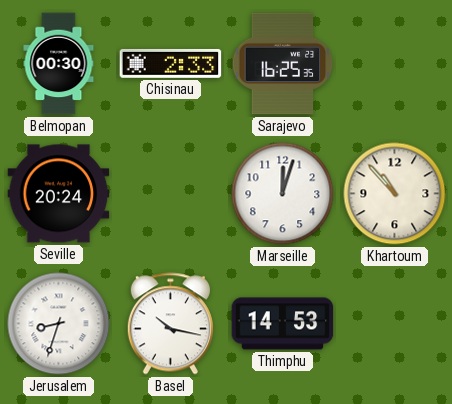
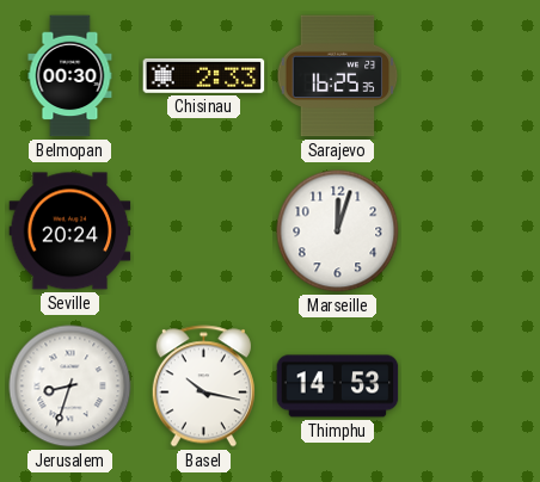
Khartoum: 10:53 -> none
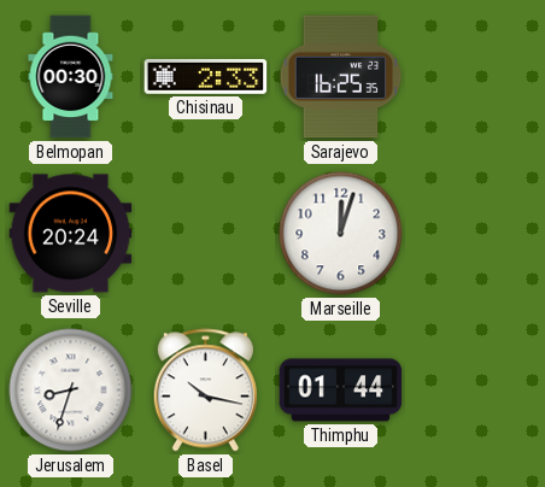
Thimphu: 14:53 -> 01:44
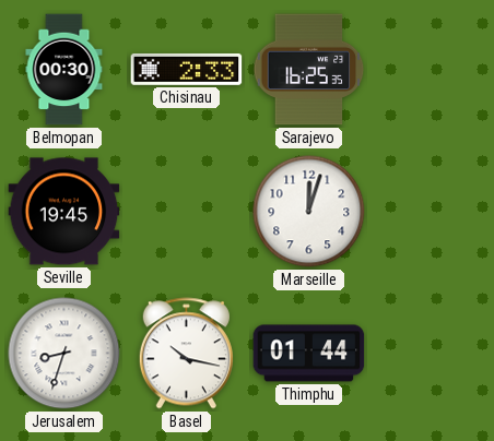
Seville: 20:24 -> 19:45
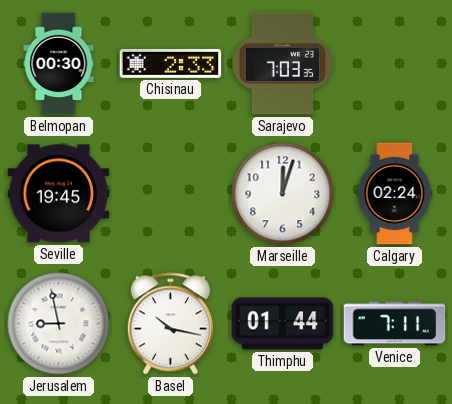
Sarajevo: 16:25 -> 7:03
Calgary: none -> 02:24
Jerusalem: 8:33 -> 8:58
Venice: none -> 7:11
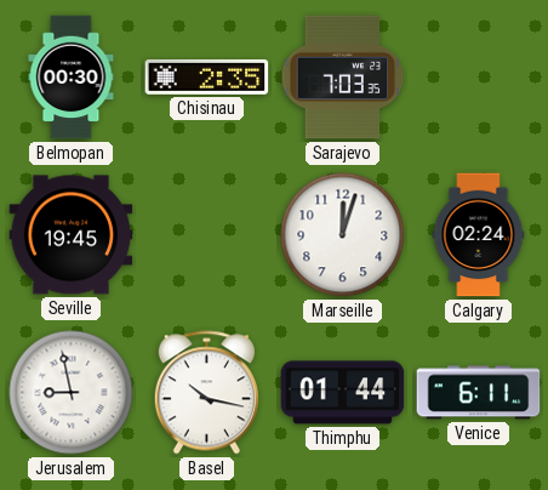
Chisinau: 2:33 -> 2:35
Venice: 7:11 -> 6:11
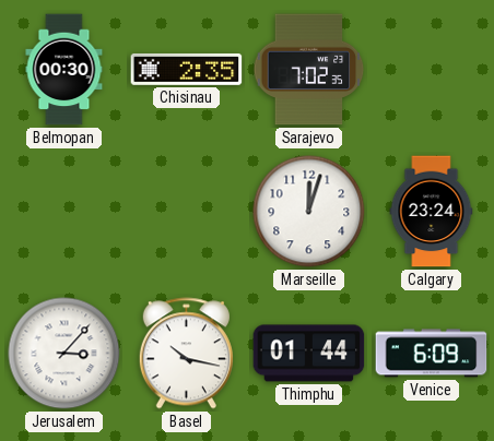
Sarajevo: 7:03 -> 7:02
Seville: 19:45 -> none
Calgary: 02:24 -> 23:24
Jerusalem: 8:58 -> 3:07
Venice: 6:11 -> 6:09
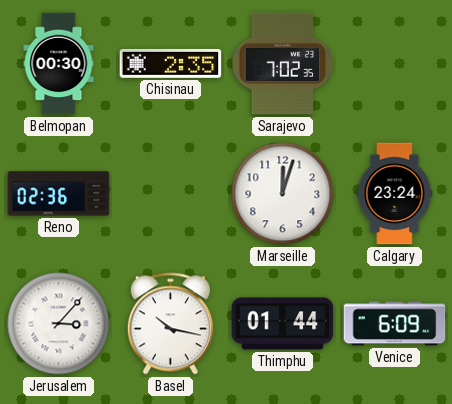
Reno: none -> 02:36
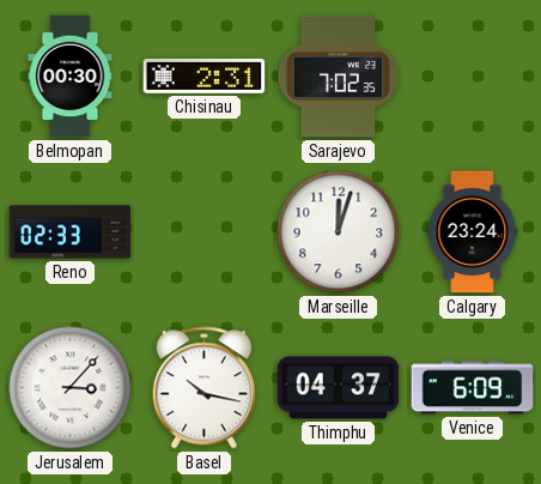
Chisinau: 2:35 -> 2:31
Reno: 02:36 -> 02:33
Thimphu: 01:44 -> 04:37
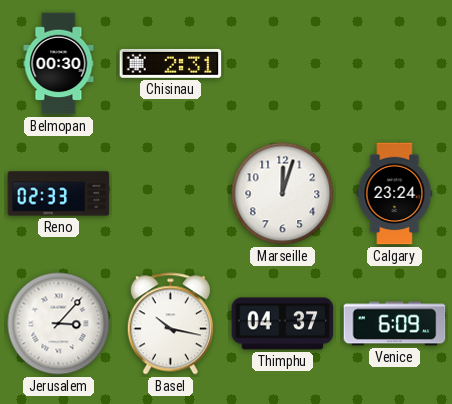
Sarajevo: 7:02 -> none
